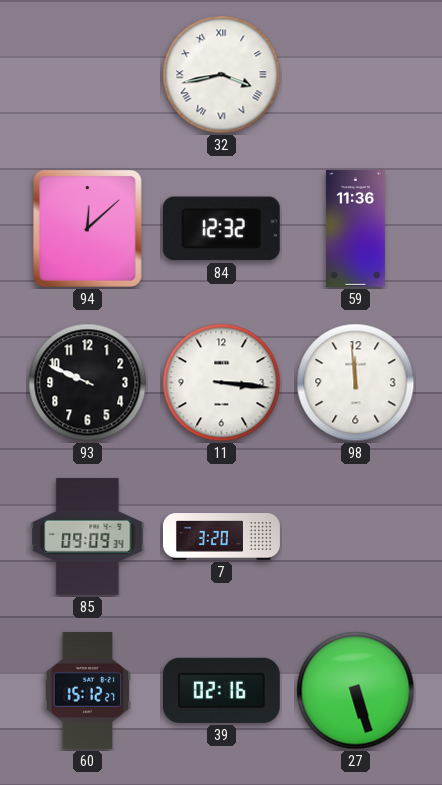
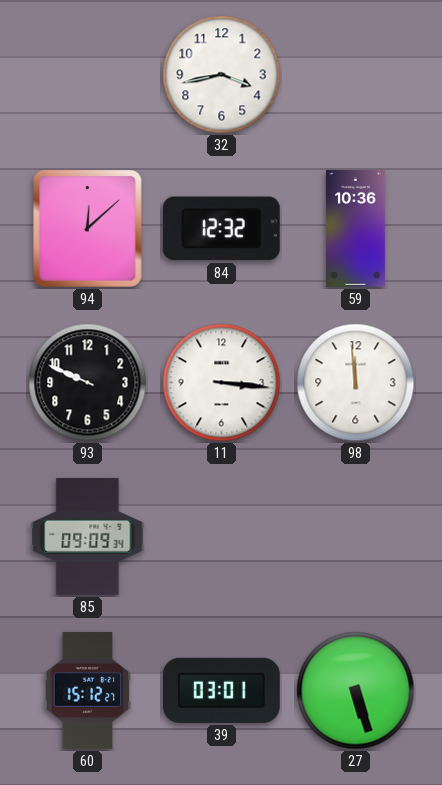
32 numerals: Roman -> Arabic
59: 11:36 -> 10:36
7: 3:20 -> none
39: 02:16 -> 03:01
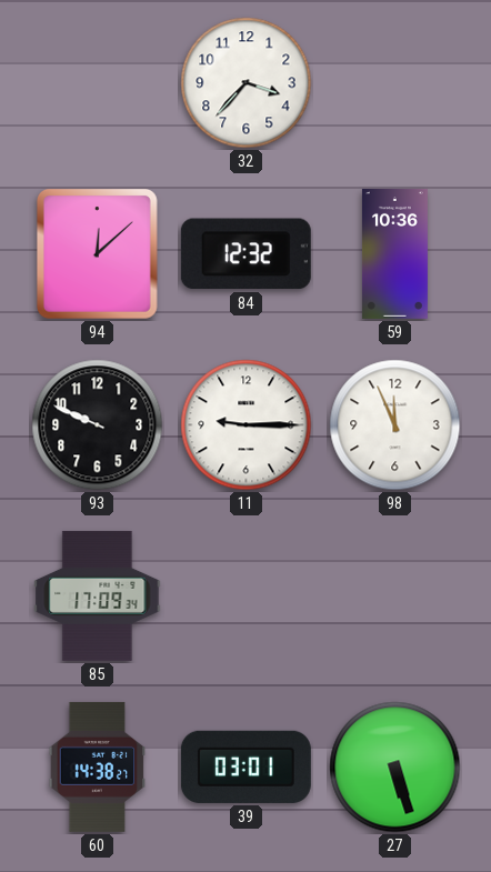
32: 3:43 -> 3:37
11: 3:16 -> 9:15
98: 11:59 -> 11:56
85: 09:09 -> 17:09
60: 15:12 -> 14:38
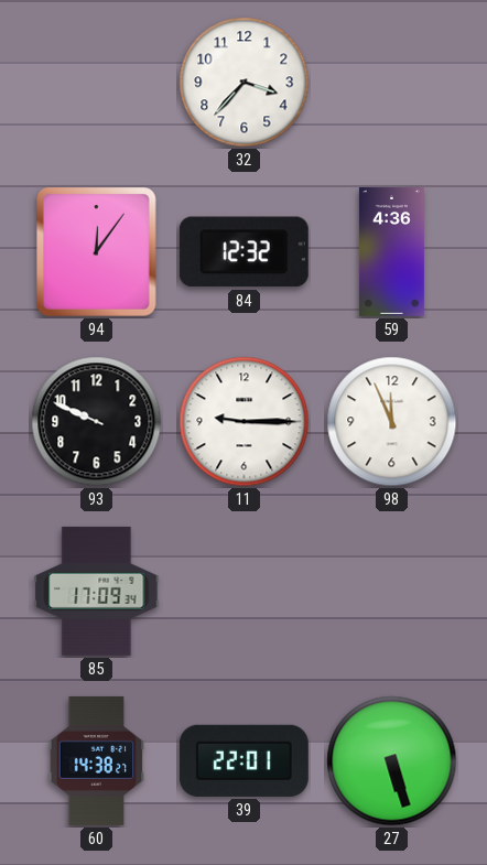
94: 12:08 -> 12:06
59: 10:36 -> 4:36
39: 03:01 -> 22:01
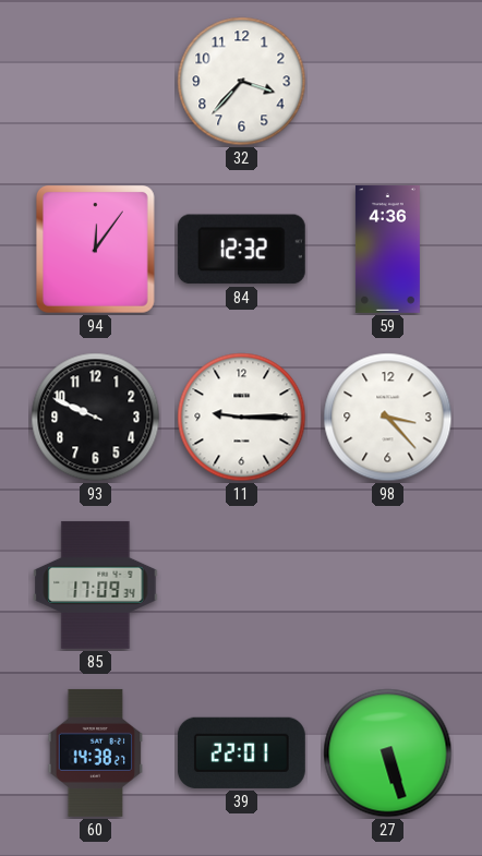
98: 11:56 -> 3:23
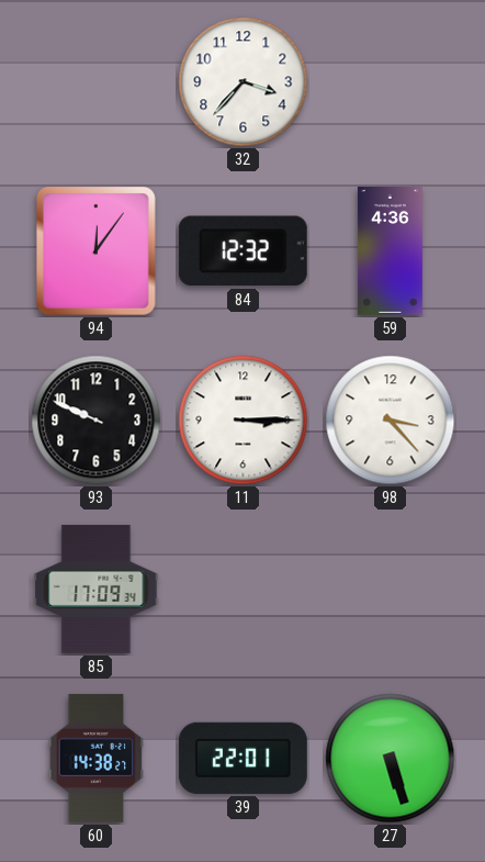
11: 9:15 -> 3:15
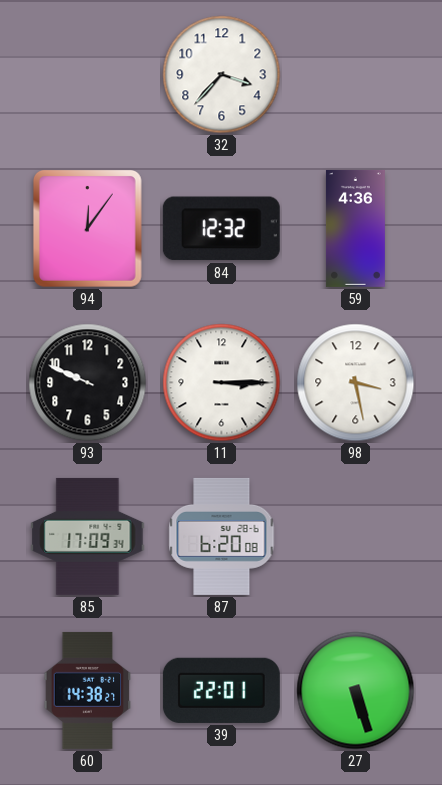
98: 3:23 -> 3:28
87: none -> 6:20
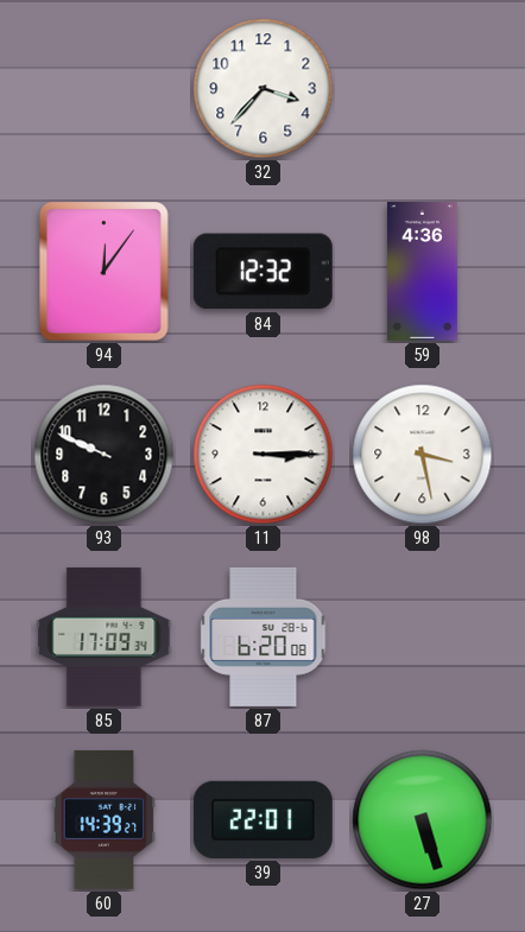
60: 14:38 -> 14:39
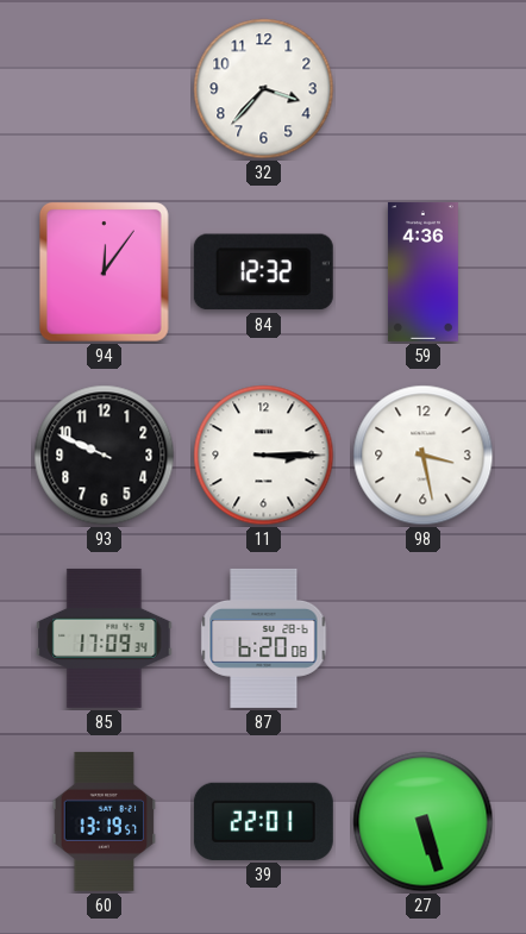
60: 14:39 -> 13:19
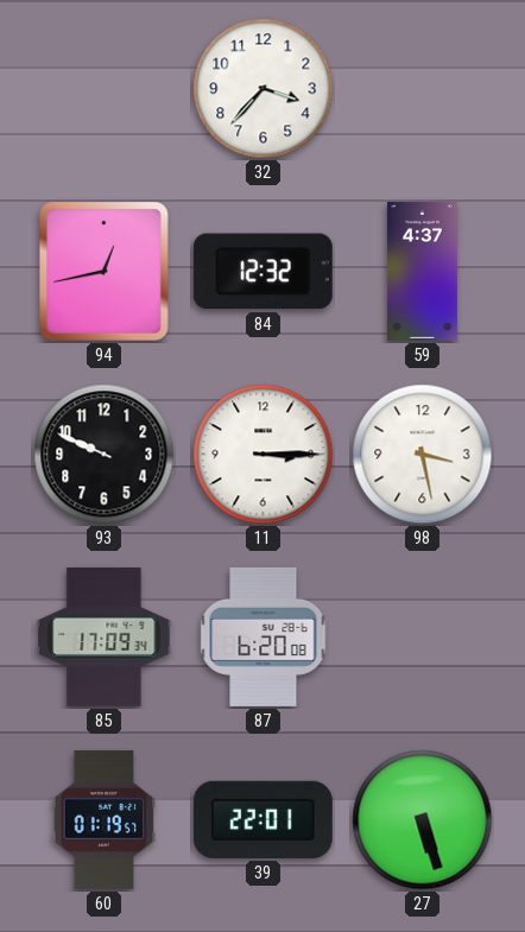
94: 12:06 -> 12:43
59: 4:36 -> 4:37
60: 13:19 -> 01:19
